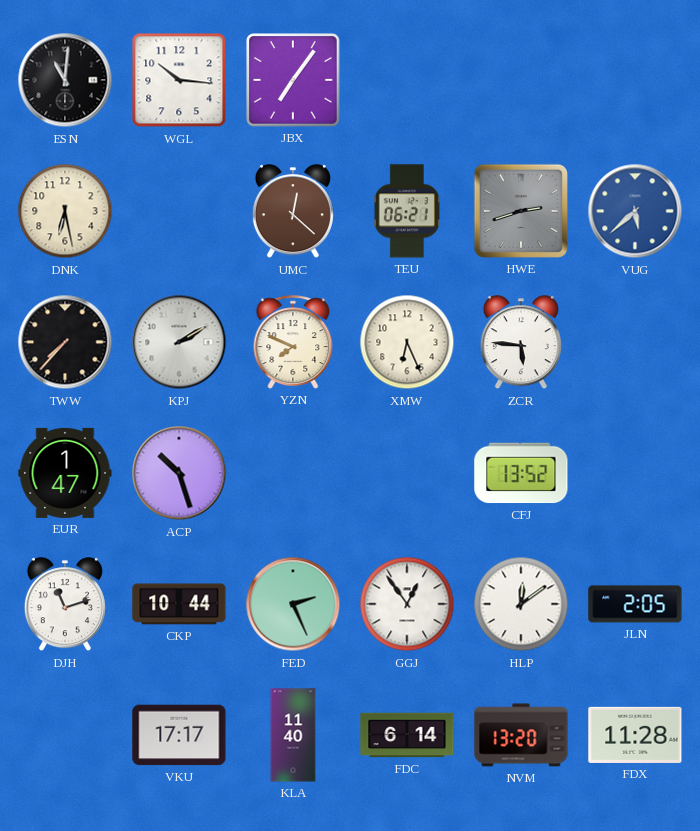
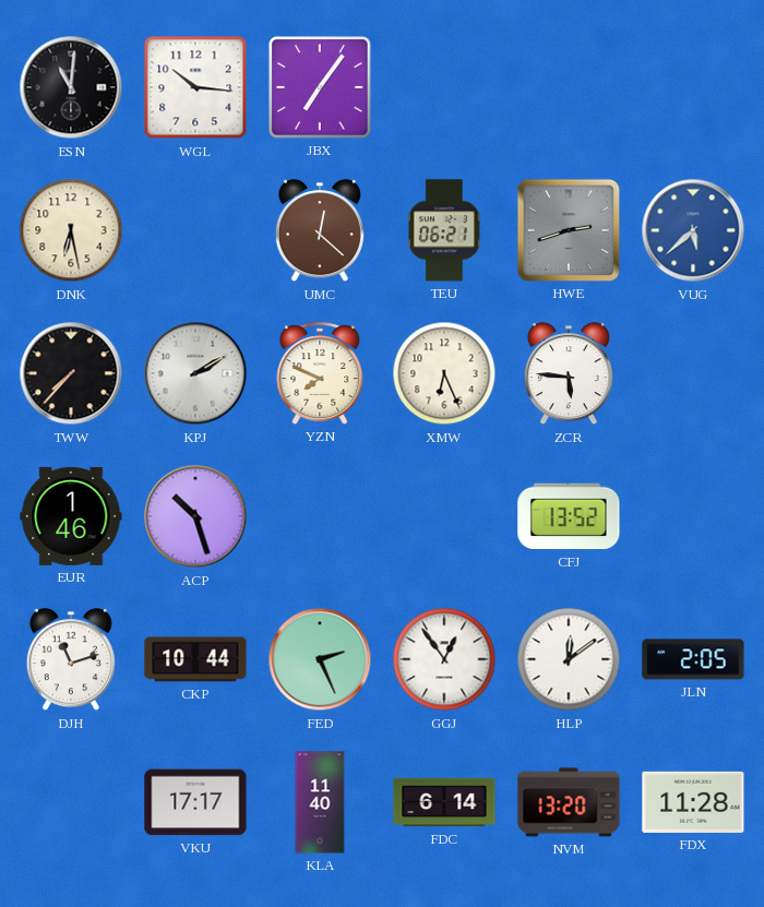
EUR: 1:47 -> 1:46
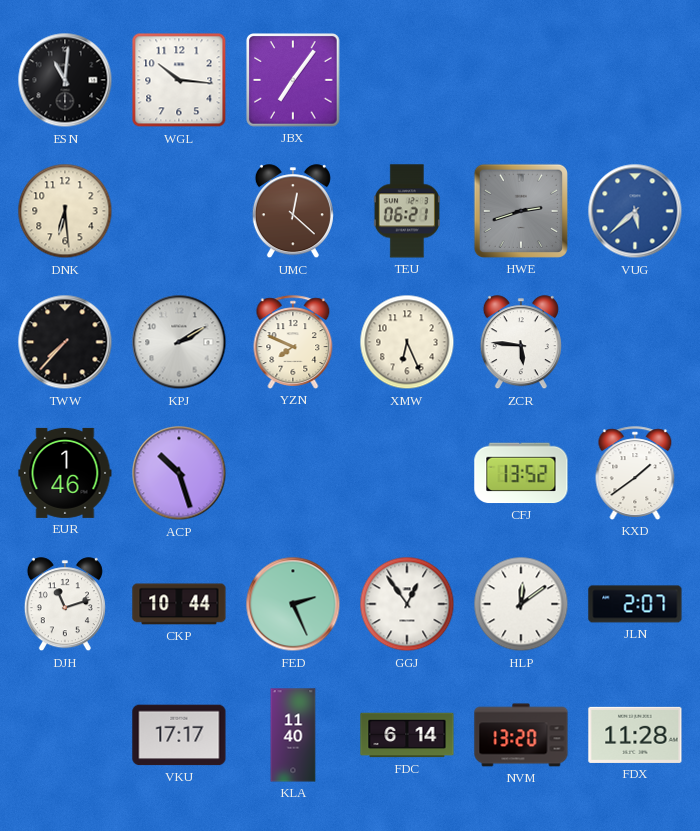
DNK: 6:28 -> 6:29
KXD: none -> 1:39
JLN: 2:05 -> 2:07
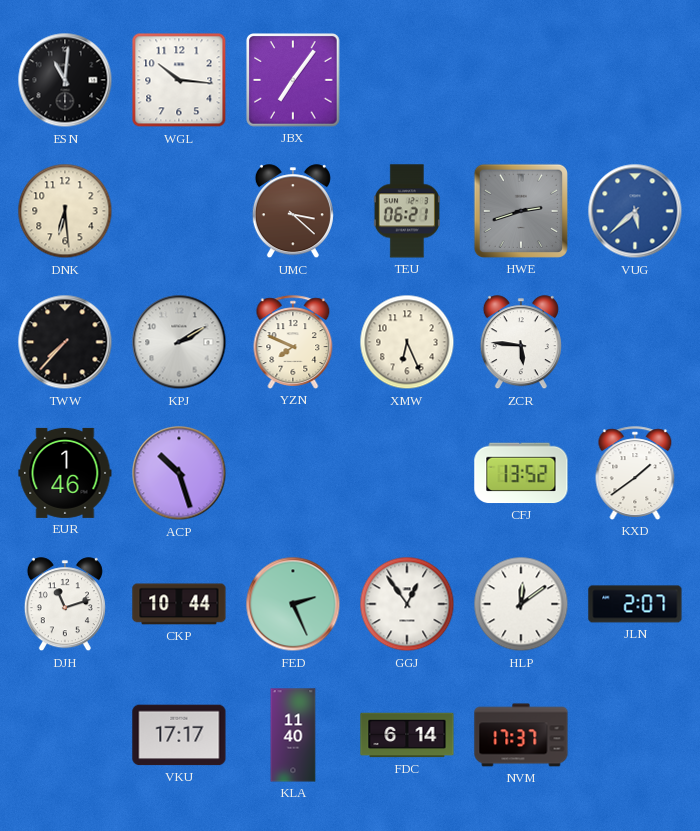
UMC: 12:22 -> 3:22
NVM: 13:20 -> 17:37
FDX: 11:28 -> none
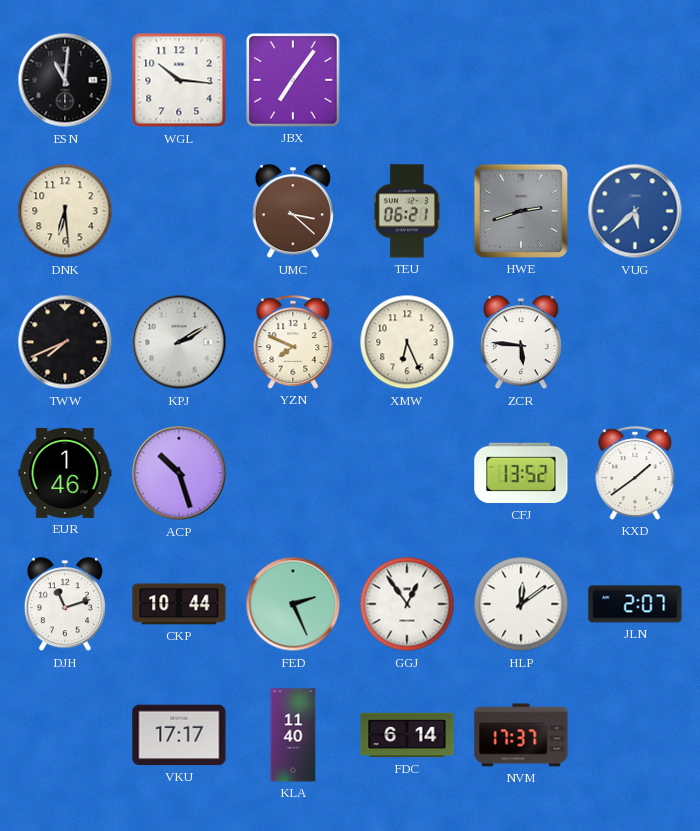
TWW: 7:37 -> 7:41
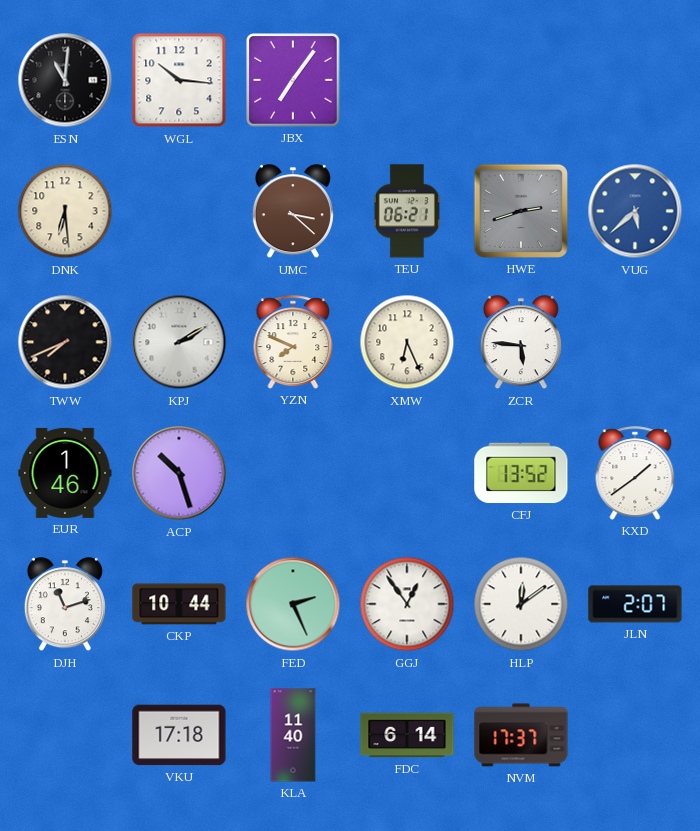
VKU: 17:17 -> 17:18
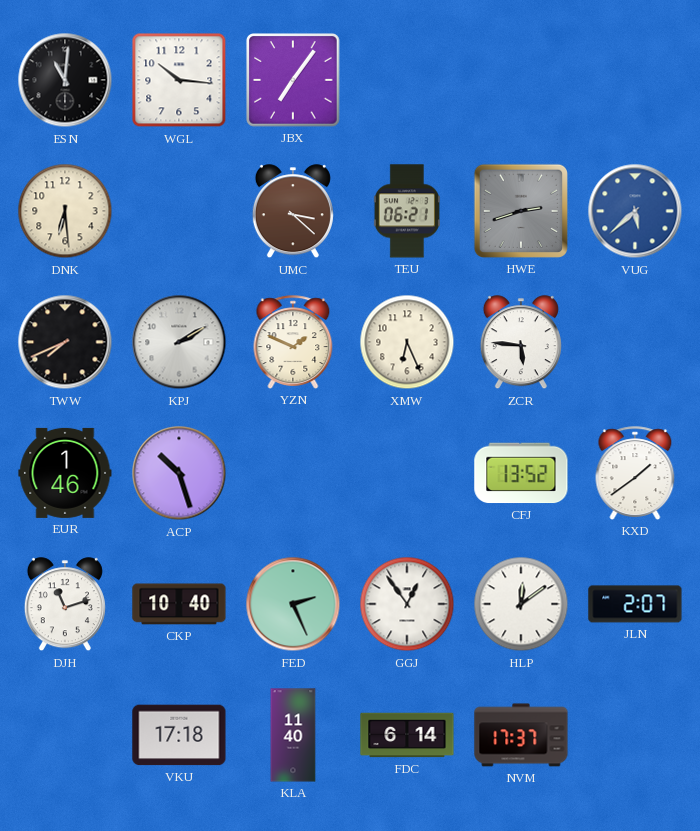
YZN: 7:49 -> 1:49
CKP: 10:44 -> 10:40
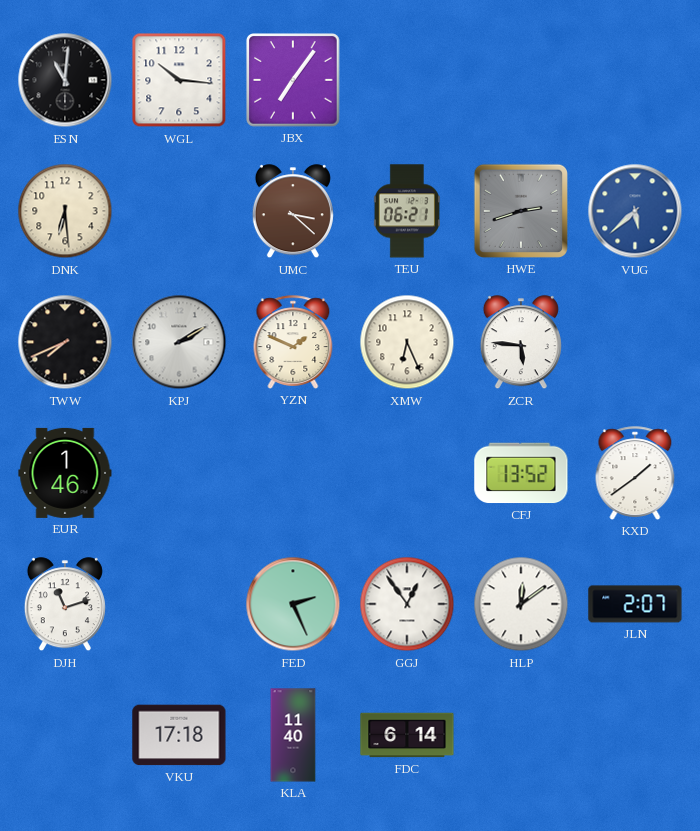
ACP: 10:27 -> none
CKP: 10:40 -> none
NVM: 17:37 -> none
